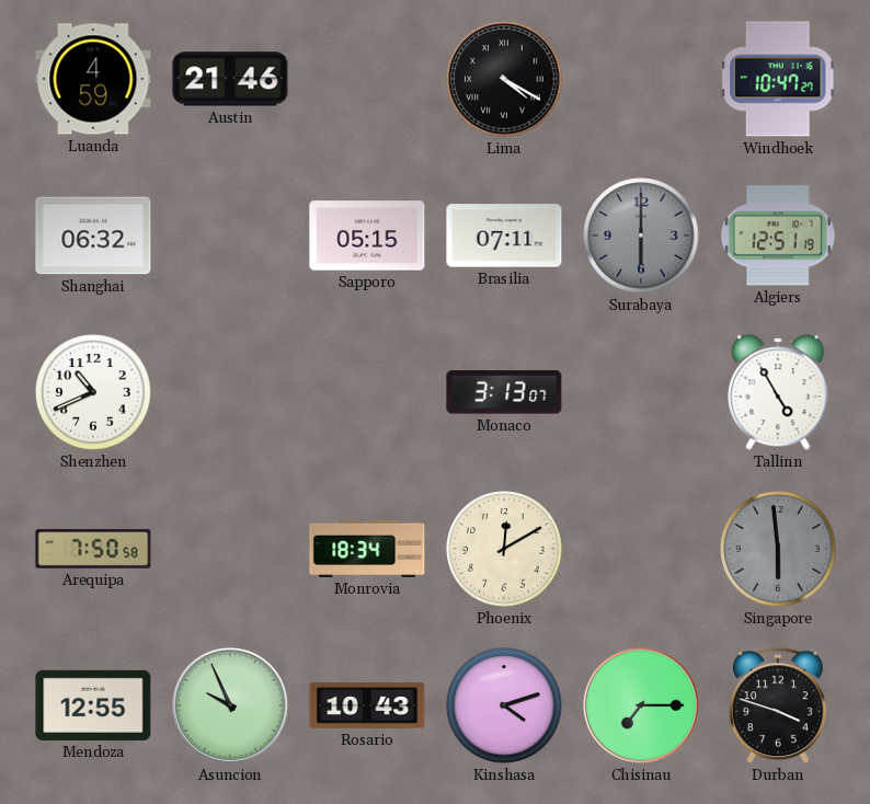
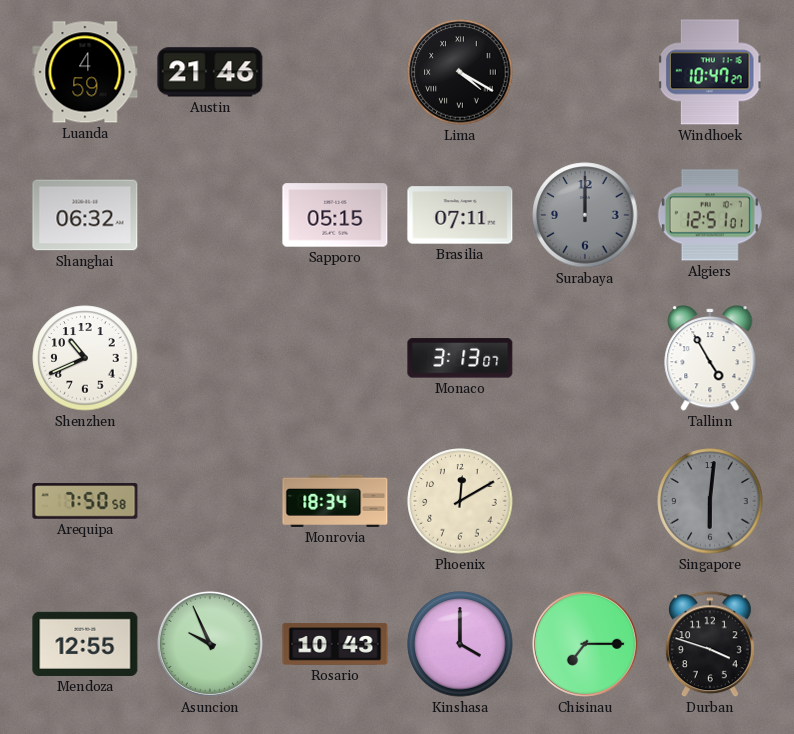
Surabaya: 6:00 -> 12:00
Algiers: 12:51:19 -> 12:51:01
Singapore: 5:59 -> 6:01
Kinshasa: 4:12 -> 4:00
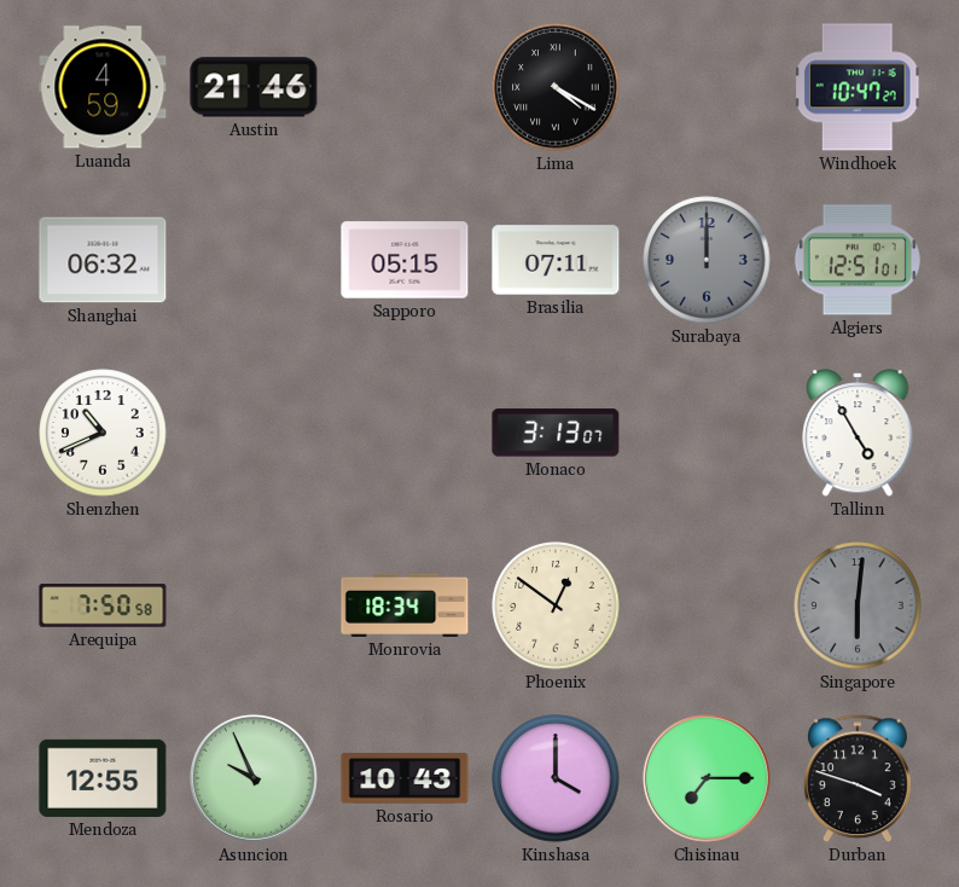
Phoenix: 12:10 -> 12:51
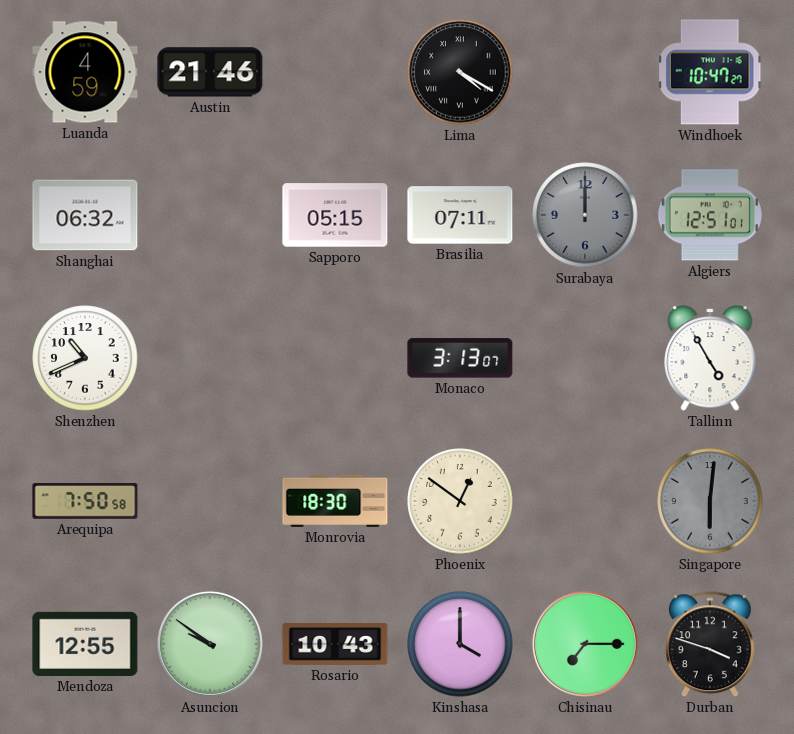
Monrovia: 18:34 -> 18:30
Asuncion: 9:56 -> 9:51
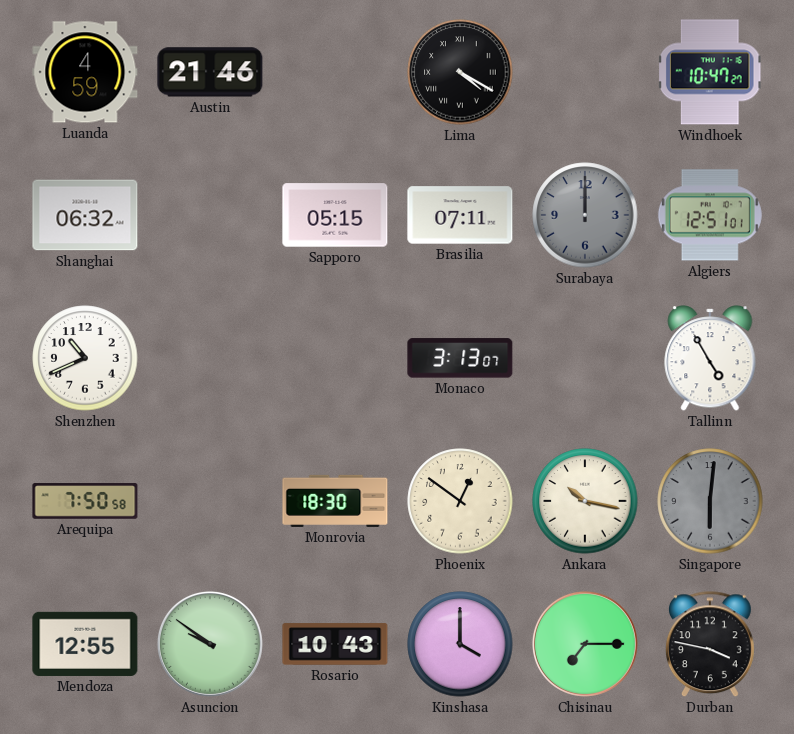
Ankara: none -> 10:17
Durban: 3:48 -> 3:47
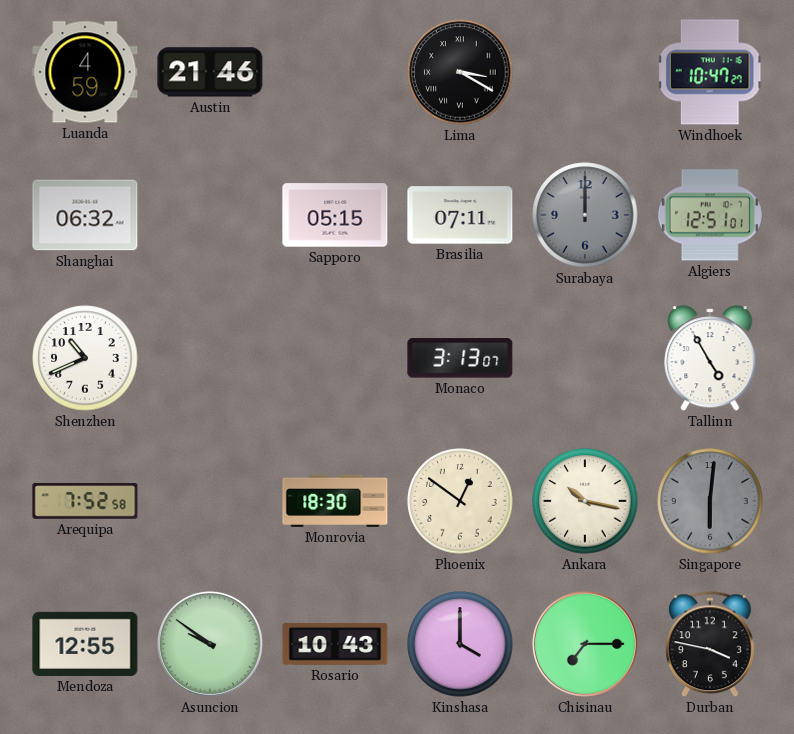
Lima: 4:20 -> 3:20
Arequipa: 7:50 -> 7:52
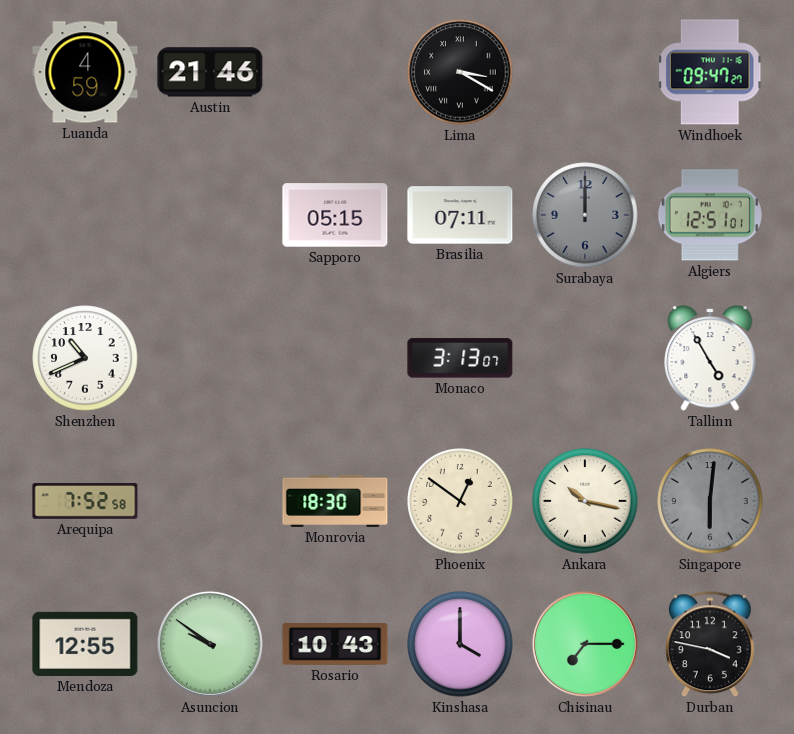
Windhoek: 10:47 -> 09:47
Shanghai: 06:32 -> none
